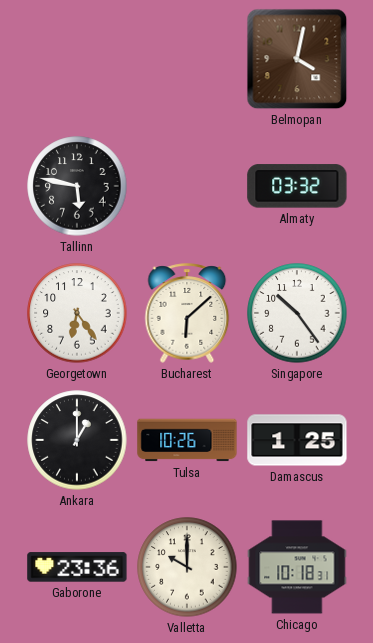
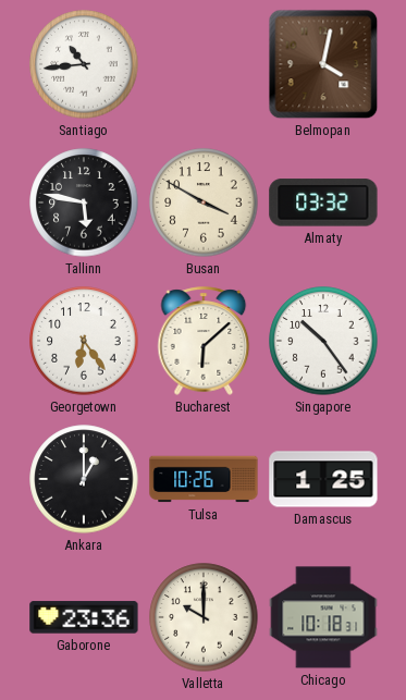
Santiago: none -> 10:44
Busan: none -> 3:50
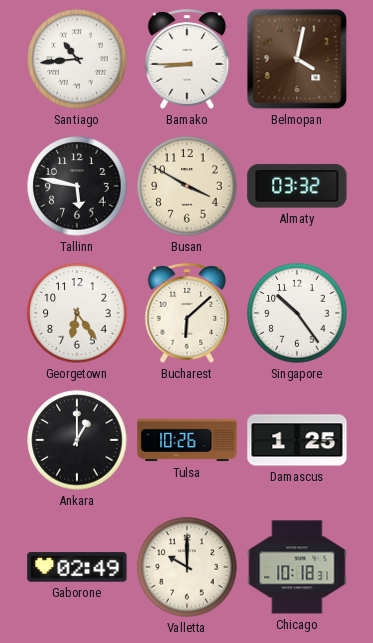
Bamako: none -> 8:45
Gaborone: 23:36 -> 02:49
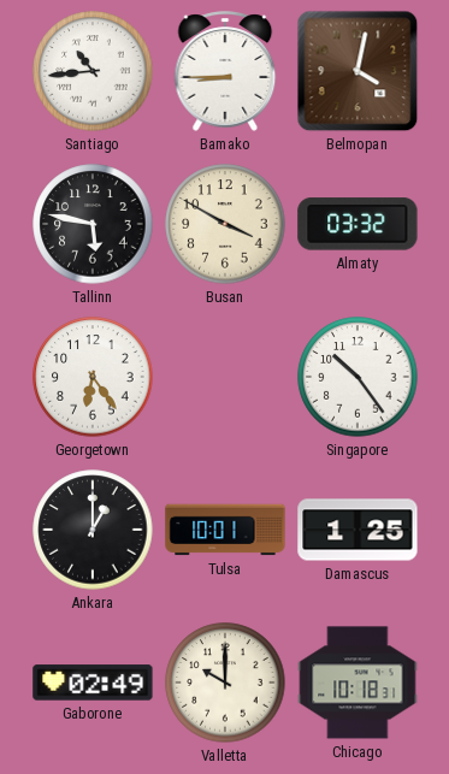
Bucharest: 6:08 -> none
Tulsa: 10:26 -> 10:01
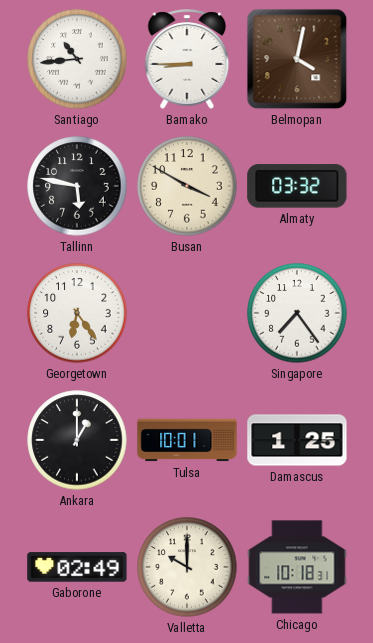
Singapore: 10:24 -> 7:24
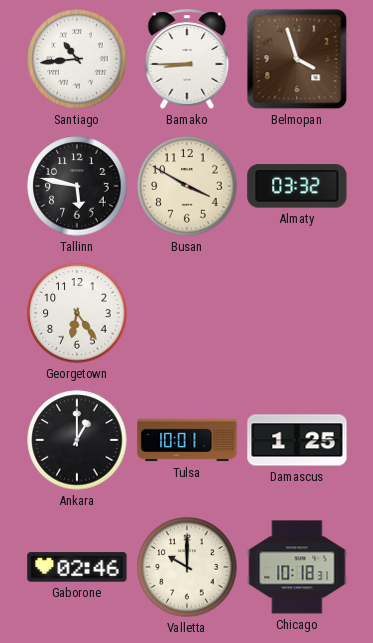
Belmopan: 4:02 -> 3:57
Singapore: 7:24 -> none
Gaborone: 02:49 -> 02:46
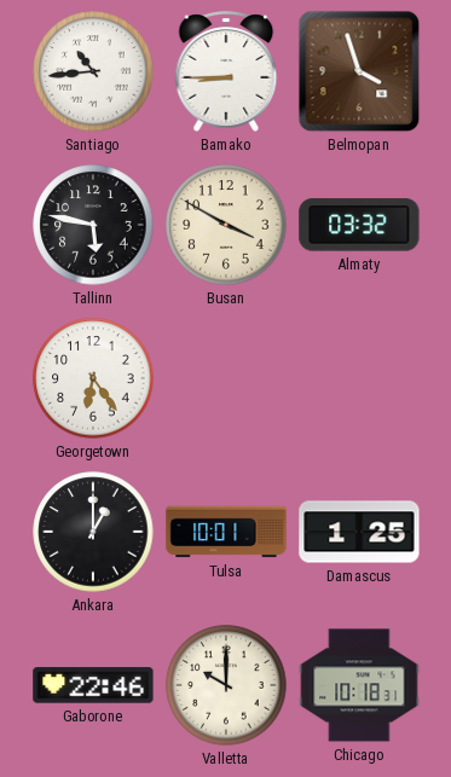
Gaborone: 02:46 -> 22:46
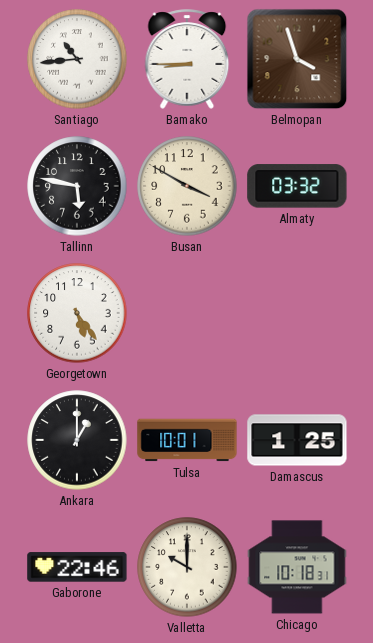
Georgetown: 6:24 -> 5:24
